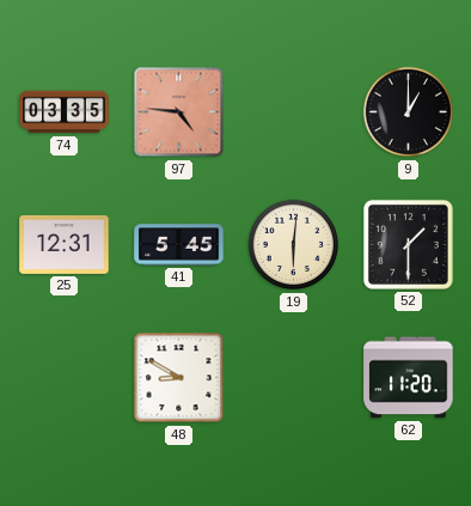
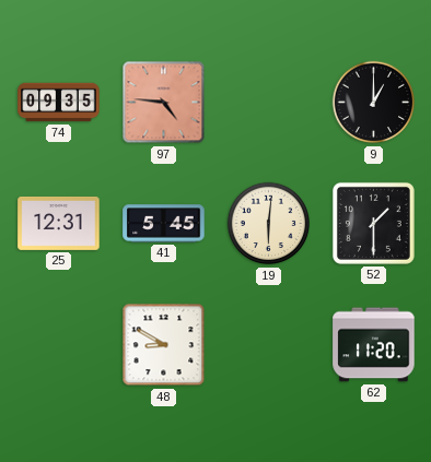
74: 03:35 -> 09:35
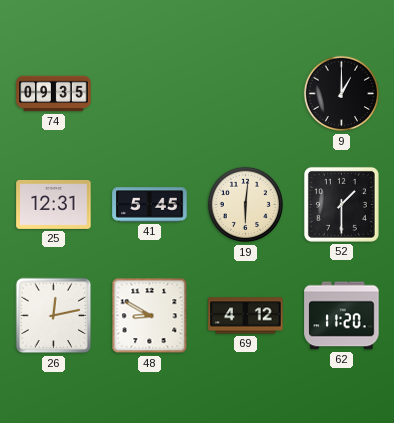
97: 4:46 -> none
26: none -> 12:13
69: none -> 4:12
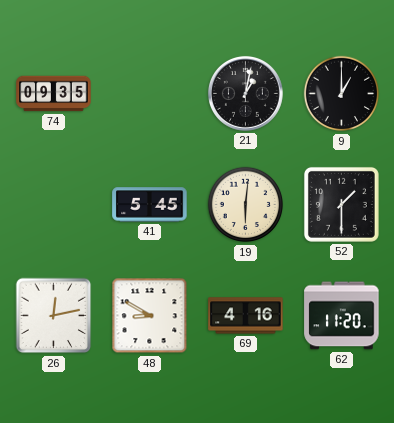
21: none -> 1:02
25: 12:31 -> none
69: 4:12 -> 4:16
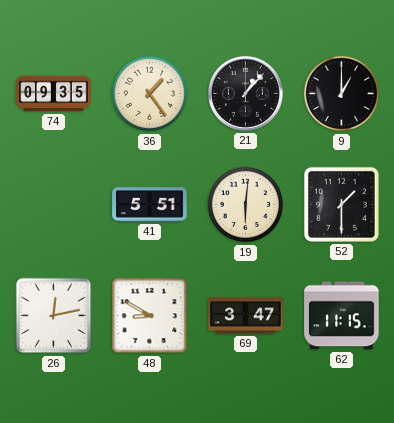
36: none -> 1:24
21: 1:02 -> 1:07
41: 5:45 -> 5:51
69: 4:16 -> 3:47
62: 11:20 -> 11:15
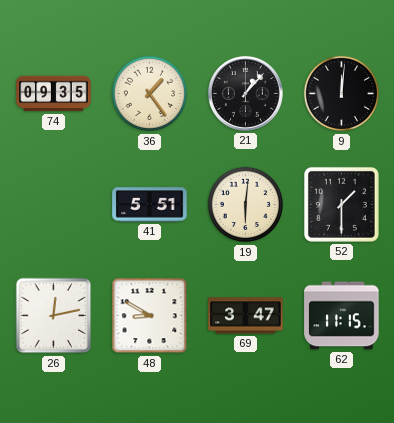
9: 1:00 -> 12:01
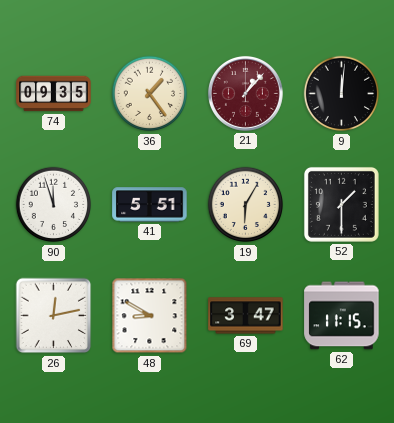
21 dial: black -> burgundy
90: none -> 11:57
19: 6:01 -> 6:05
